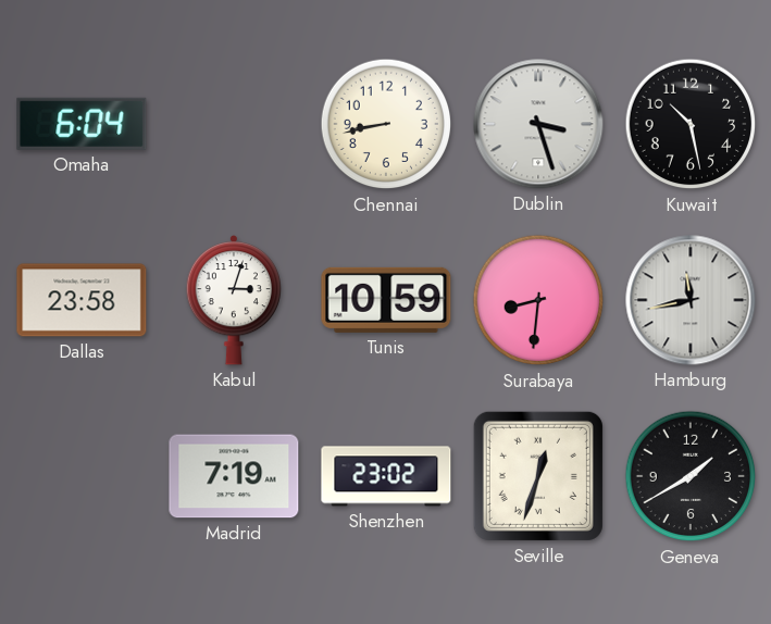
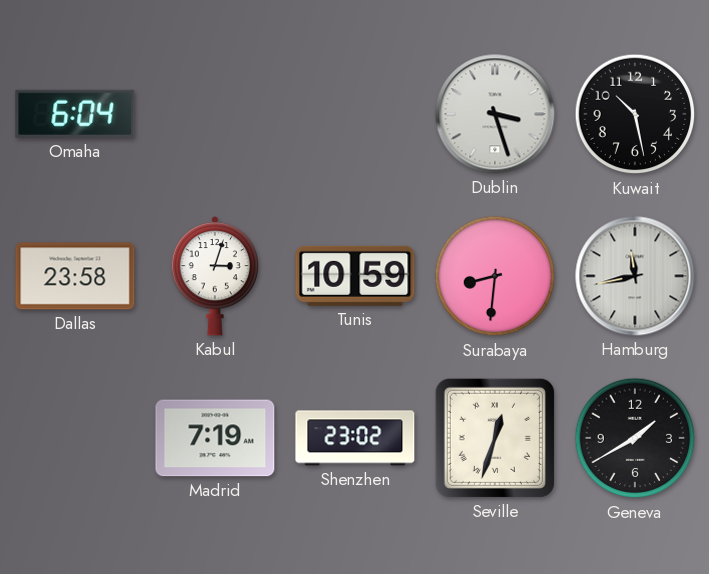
Chennai: 8:43 -> none
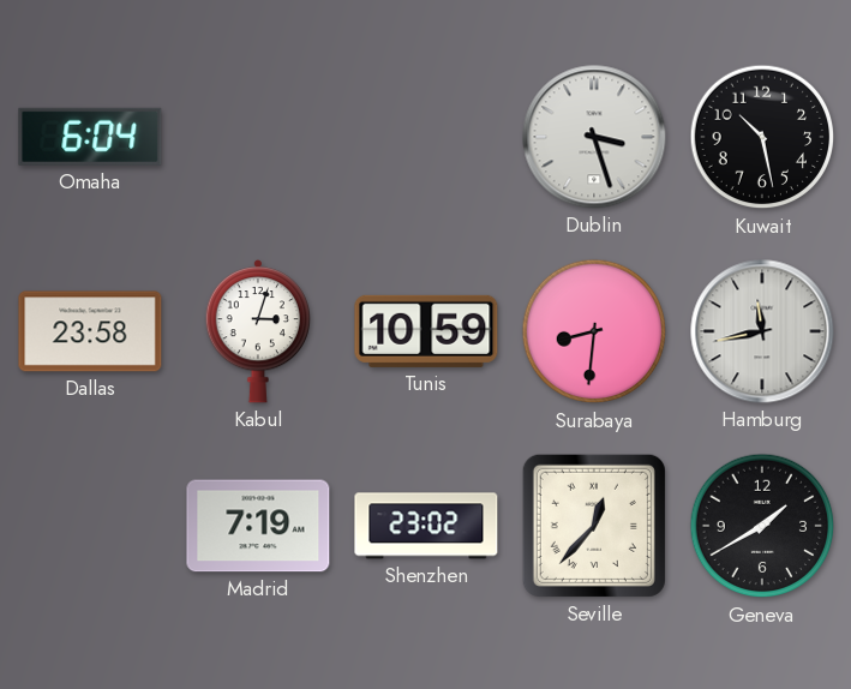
Seville: 12:33 -> 12:37
